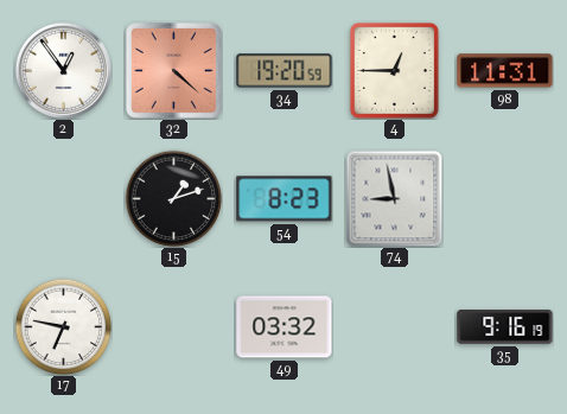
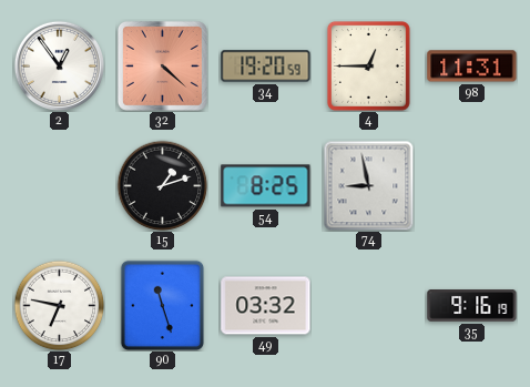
54: 8:23 -> 8:25
90: none -> 11:27
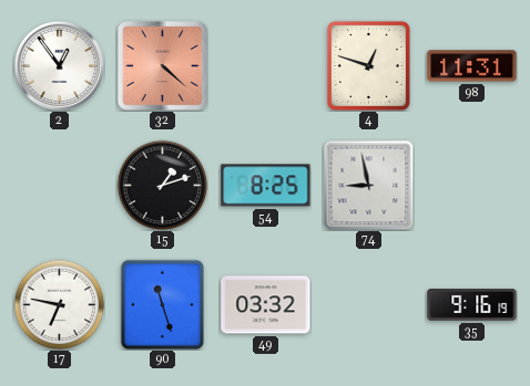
34: 19:20 -> none
4: 12:45 -> 12:48
